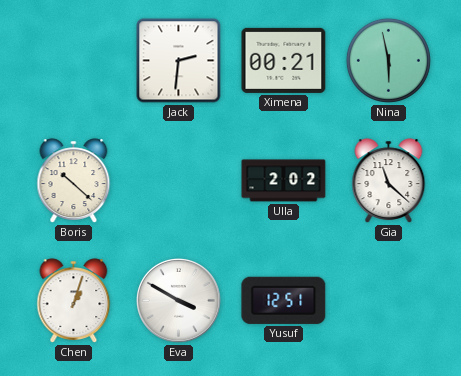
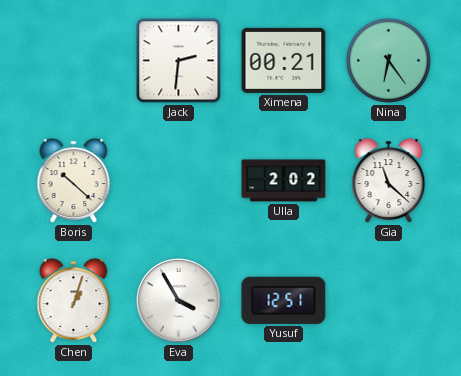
Nina: 5:58 -> 6:24
Eva: 3:50 -> 3:55
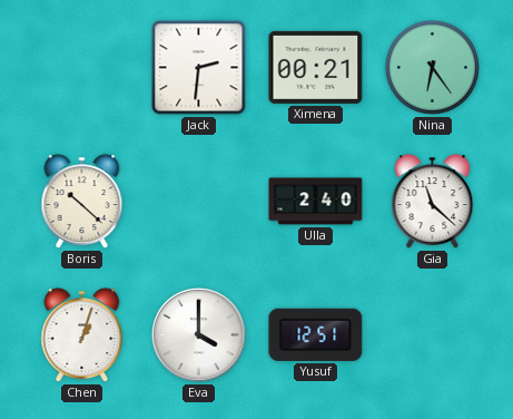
Ulla: 2:02 -> 2:40
Eva: 3:55 -> 4:00
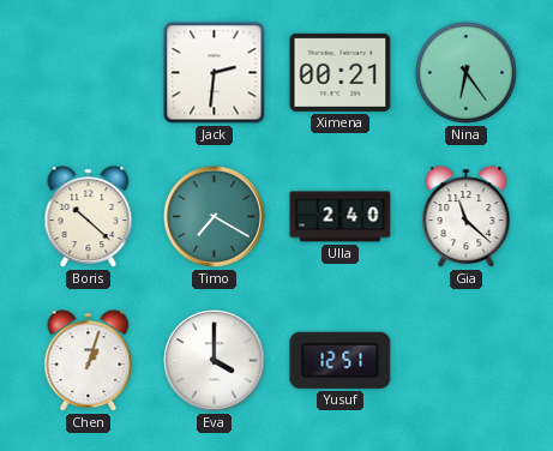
Timo: none -> 7:20
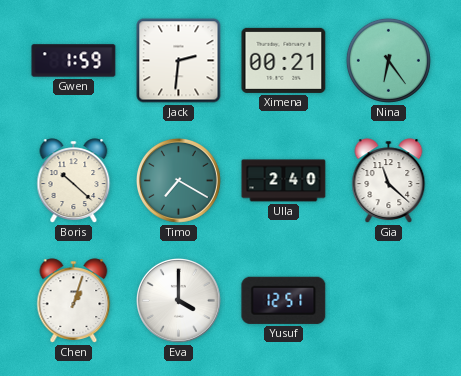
Gwen: none -> 1:59
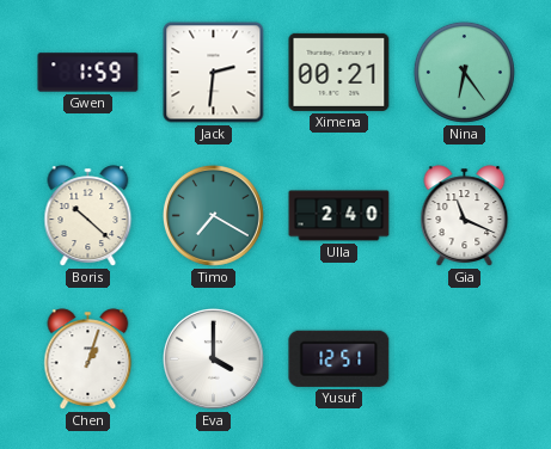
Gia: 11:22 -> 11:19
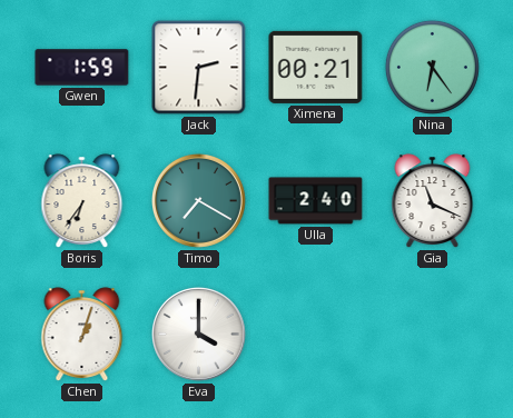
Boris: 10:22 -> 6:36
Yusuf: 12:51 -> none
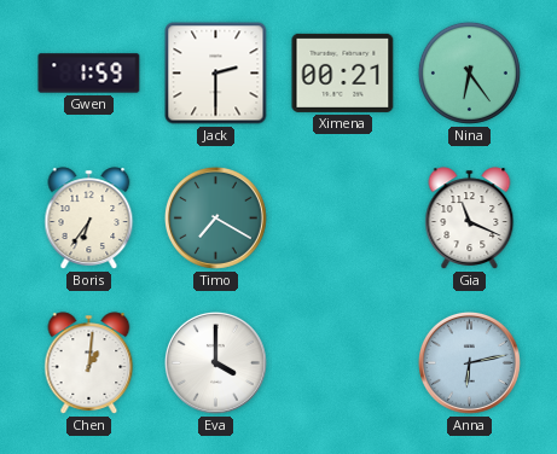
Jack: 2:31 -> 2:30
Ulla: 2:40 -> none
Chen: 1:03 -> 1:01
Anna: none -> 6:13
